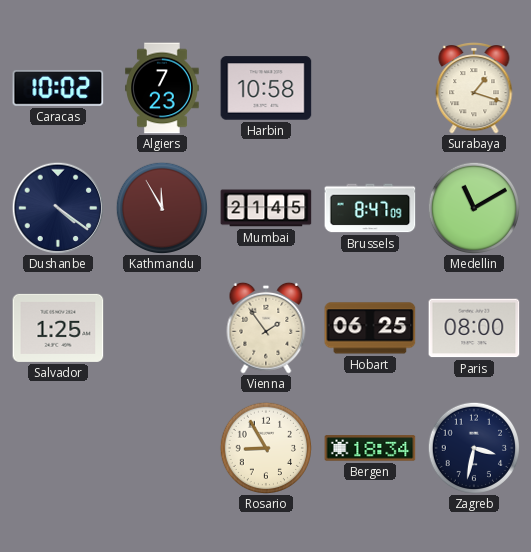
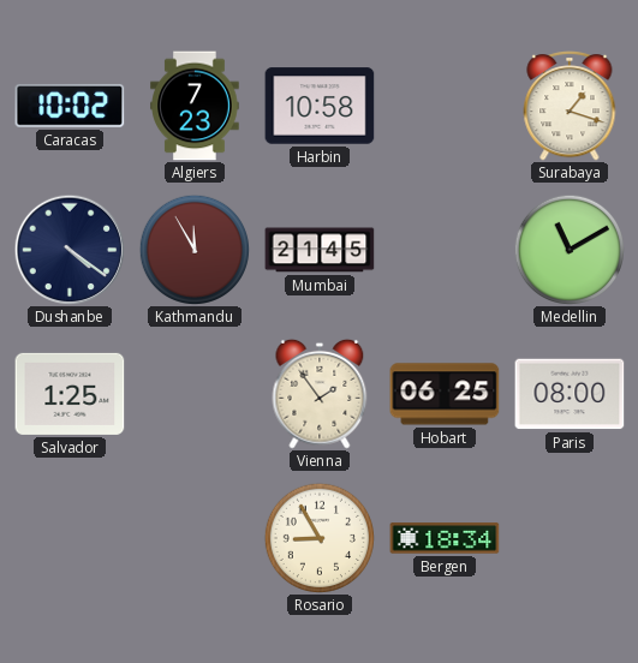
Brussels: 8:47 -> none
Zagreb: 3:32 -> none
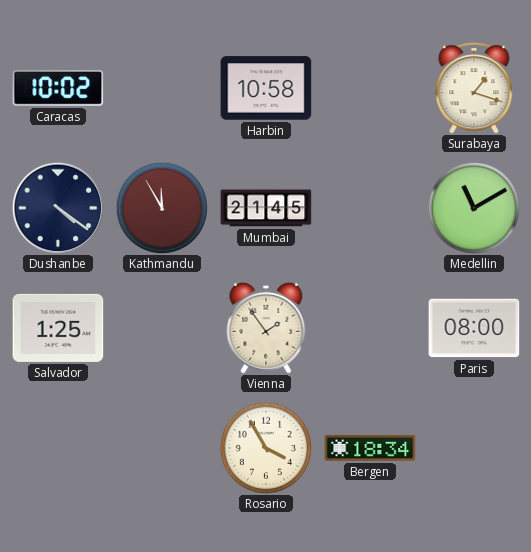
Algiers: 7:23 -> none
Hobart: 06:25 -> none
Rosario: 8:55 -> 3:55
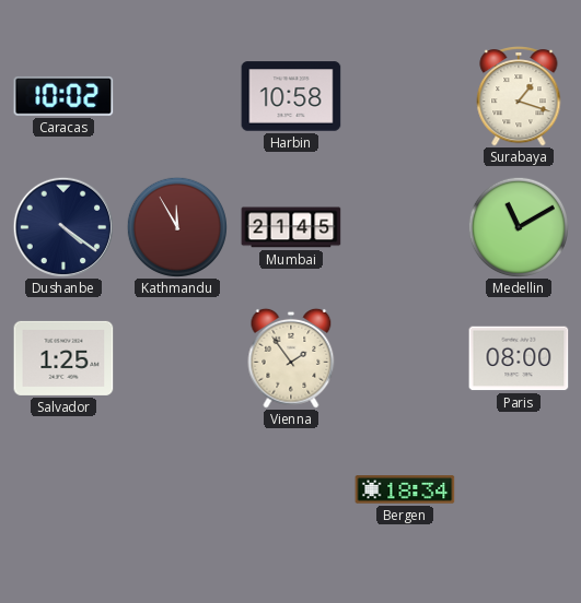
Rosario: 3:55 -> none
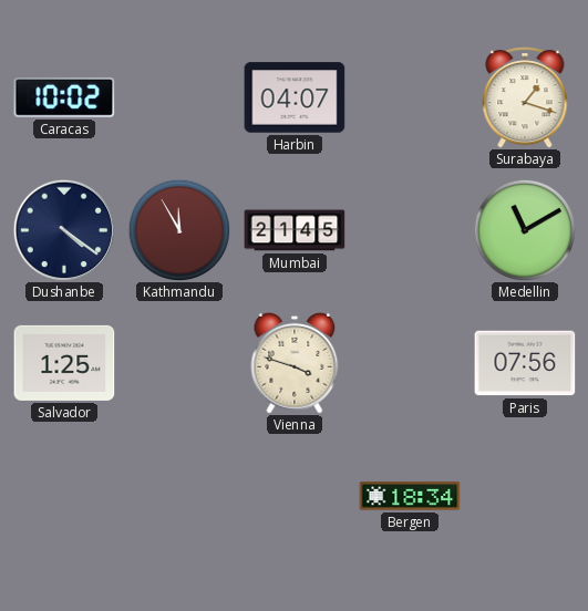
Harbin: 10:58 -> 04:07
Vienna: 1:54 -> 3:48
Paris: 08:00 -> 07:56
